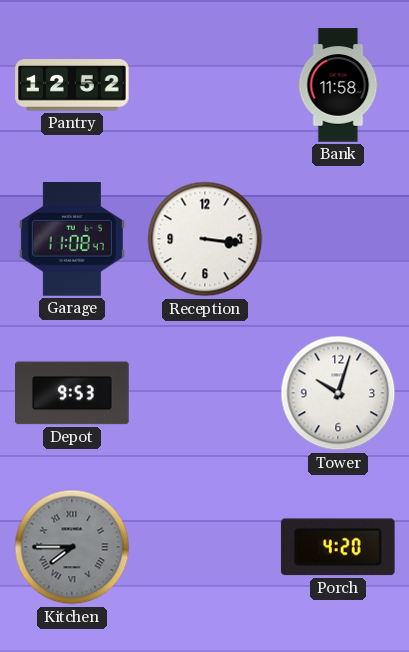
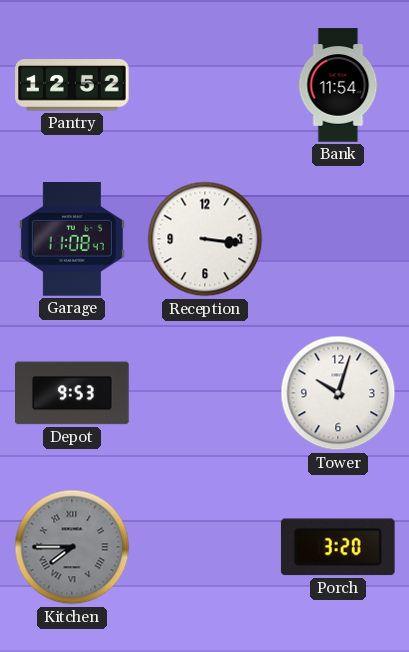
Bank: 11:58 -> 11:54
Porch: 4:20 -> 3:20
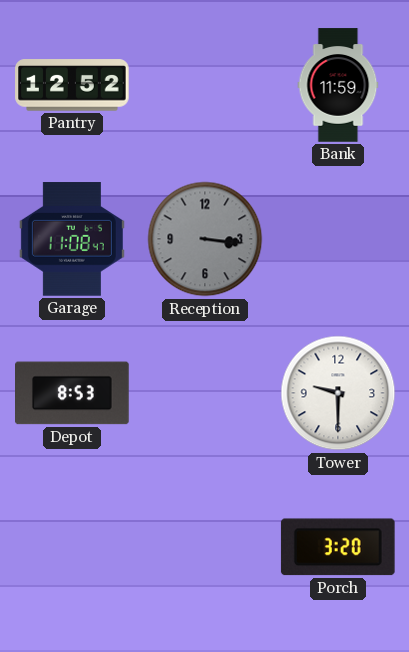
Bank: 11:54 -> 11:59
Reception dial: white -> grey
Depot: 9:53 -> 8:53
Tower: 10:03 -> 9:30
Kitchen: 7:45 -> none
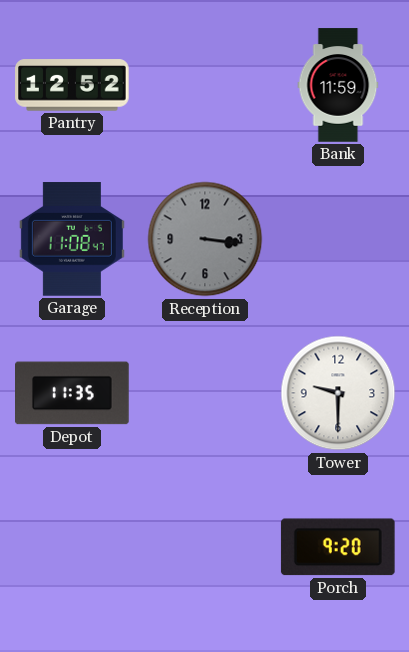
Depot: 8:53 -> 11:35
Porch: 3:20 -> 9:20
